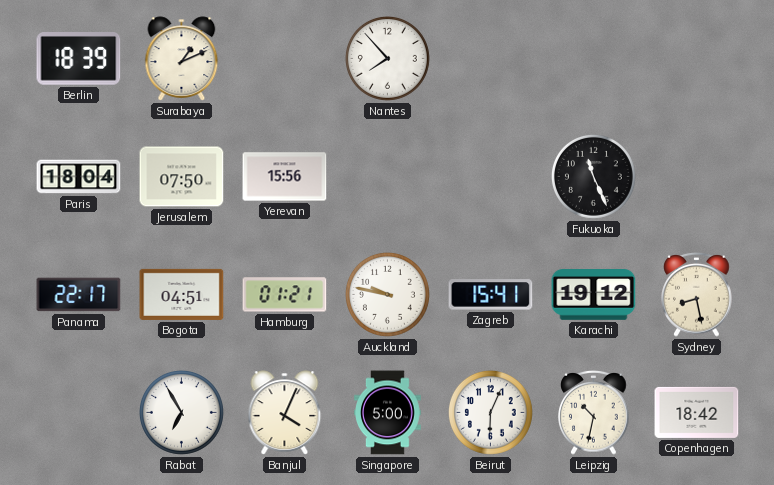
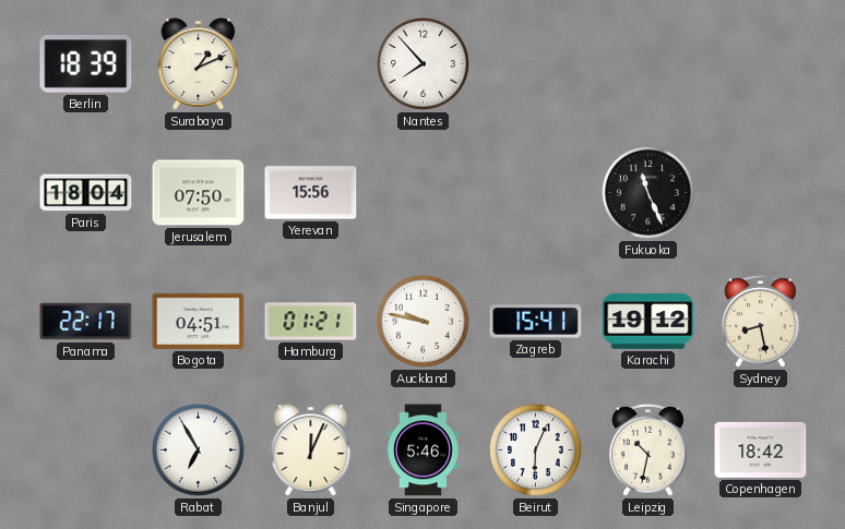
Banjul: 4:04 -> 12:04
Singapore: 5:00 -> 5:46
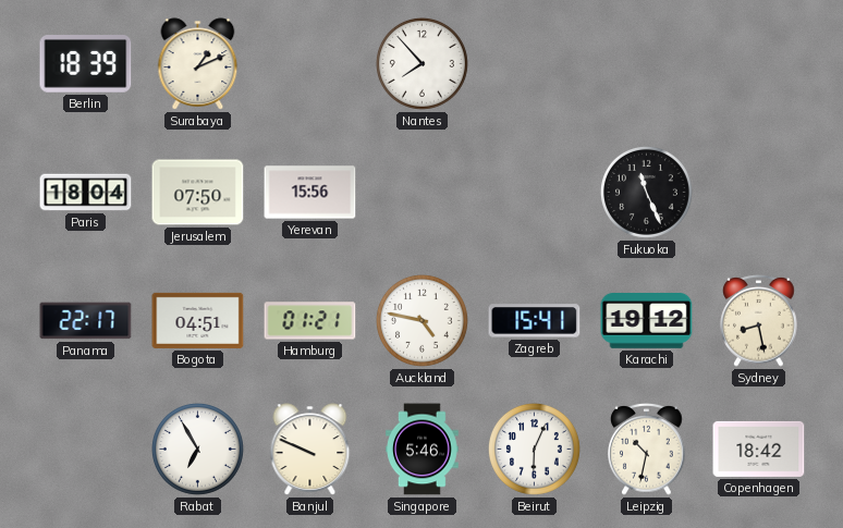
Auckland: 9:47 -> 4:47
Banjul: 12:04 -> 9:49
